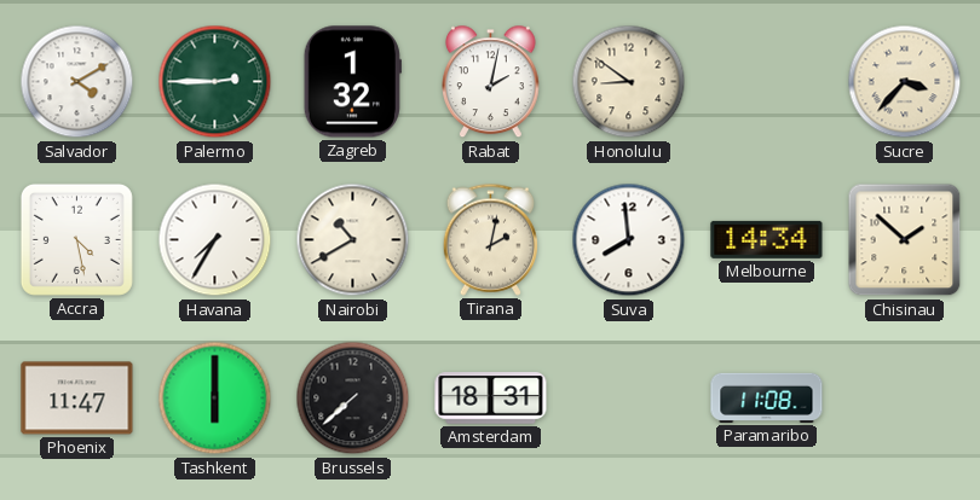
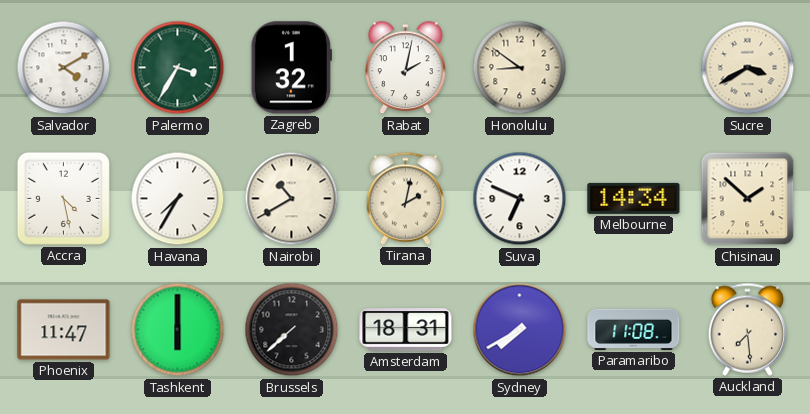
Palermo: 2:45 -> 3:35
Sucre: 3:37 -> 3:40
Suva: 7:59 -> 6:49
Sydney: none -> 7:40
Auckland: none -> 7:29
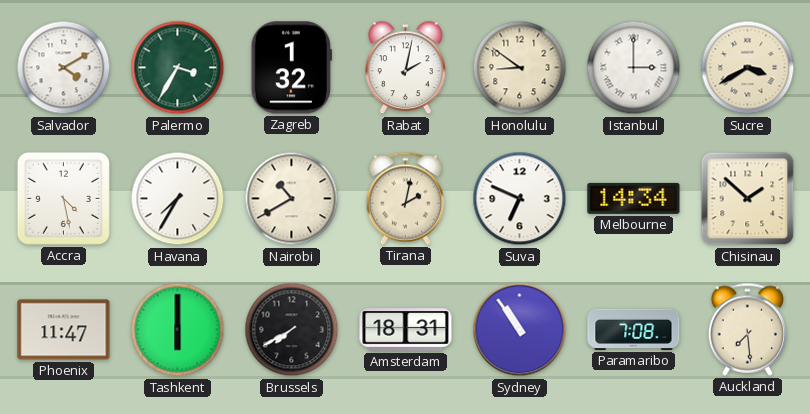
Istanbul: none -> 3:00
Brussels: 7:38 -> 7:40
Sydney: 7:40 -> 10:54
Paramaribo: 11:08 -> 7:08
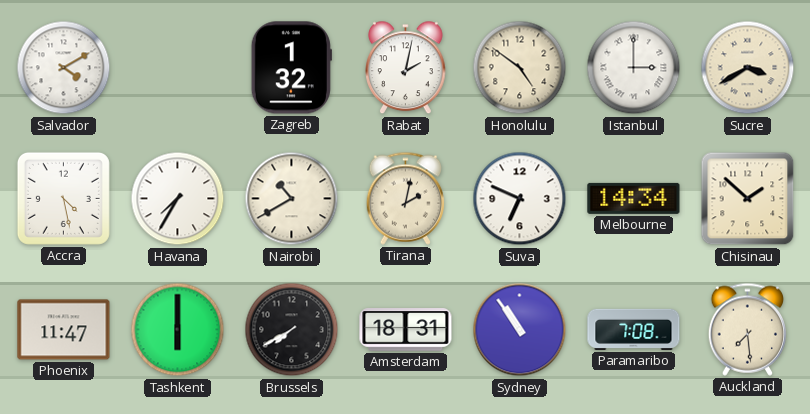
Palermo: 3:35 -> none
Honolulu: 8:51 -> 4:51
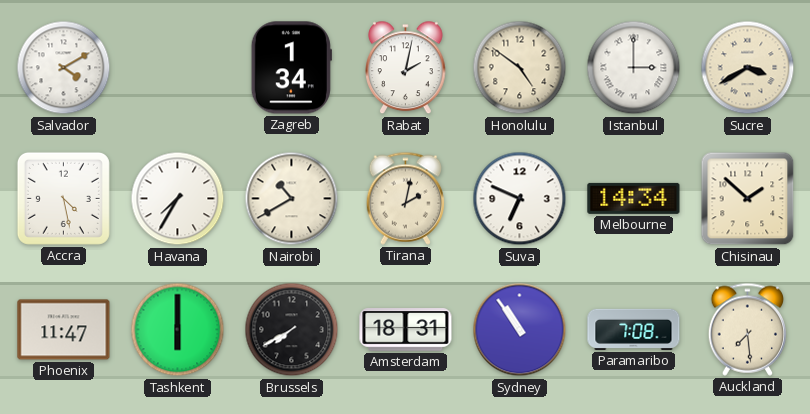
Zagreb: 1:32 -> 1:34
